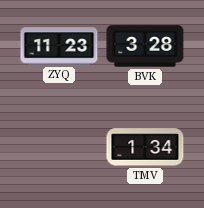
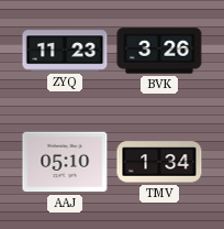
BVK: 3:28 -> 3:26
AAJ: none -> 05:10
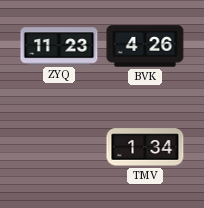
BVK: 3:26 -> 4:26
AAJ: 05:10 -> none
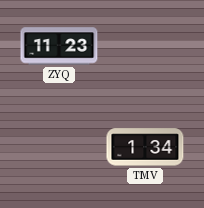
BVK: 4:26 -> none
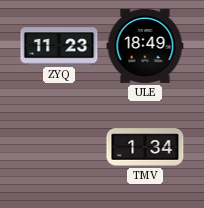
ULE: none -> 18:49
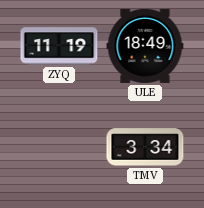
ZYQ: 11:23 -> 11:19
TMV: 1:34 -> 3:34
